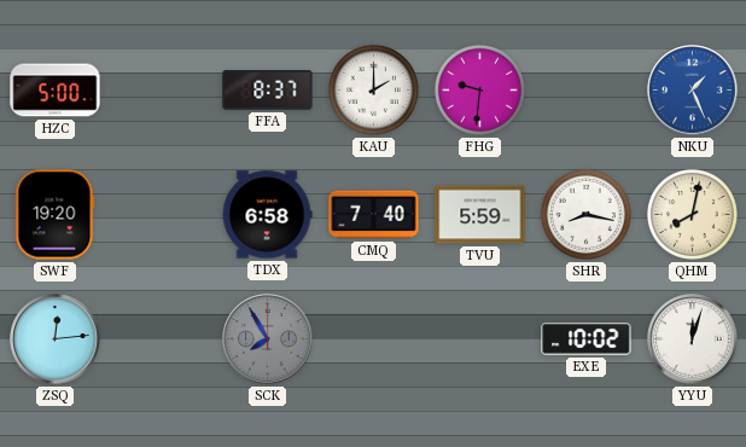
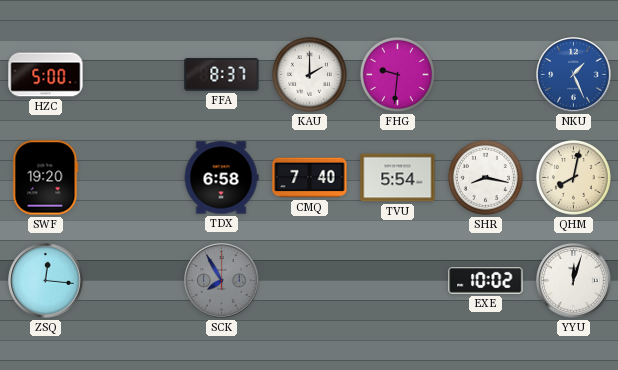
TVU: 5:59 -> 5:54
ZSQ: 12:14 -> 12:16
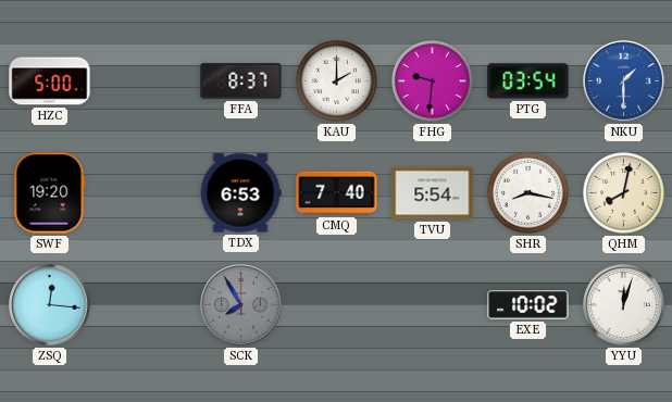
PTG: none -> 03:54
NKU: 1:26 -> 1:30
TDX: 6:58 -> 6:53
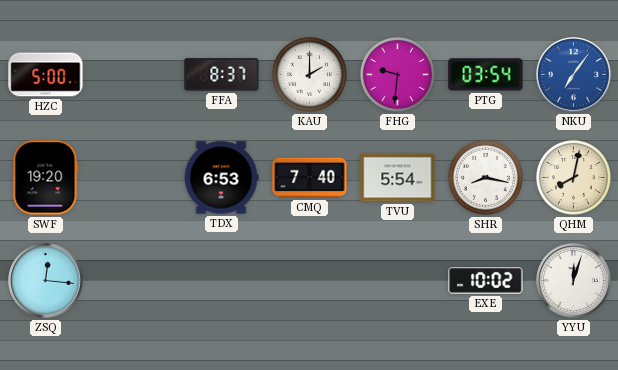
NKU: 1:30 -> 7:06
SCK: 7:55 -> none
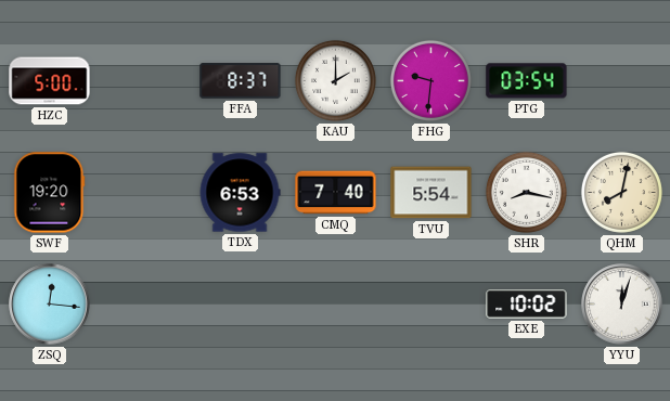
NKU: 7:06 -> none
